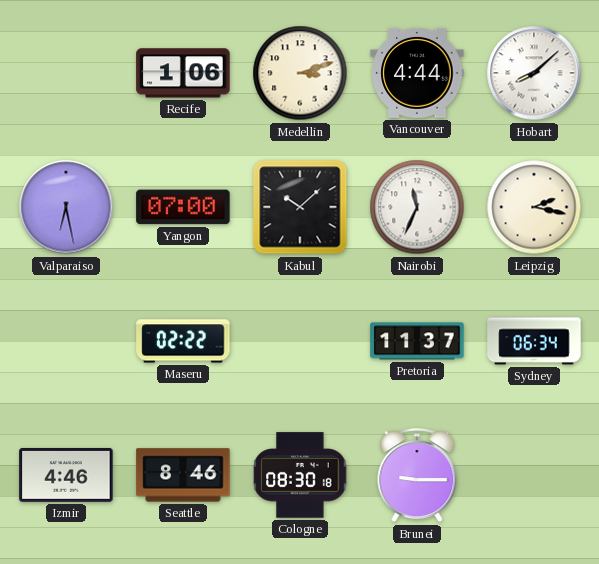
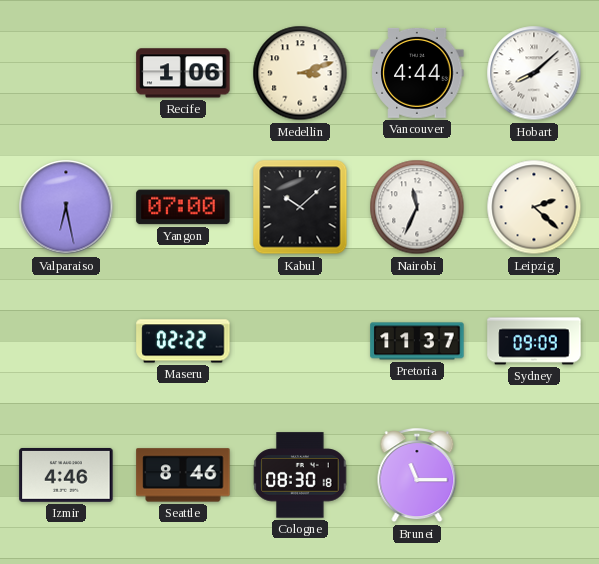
Leipzig: 2:17 -> 2:22
Sydney: 06:34 -> 09:09
Brunei: 9:15 -> 11:15
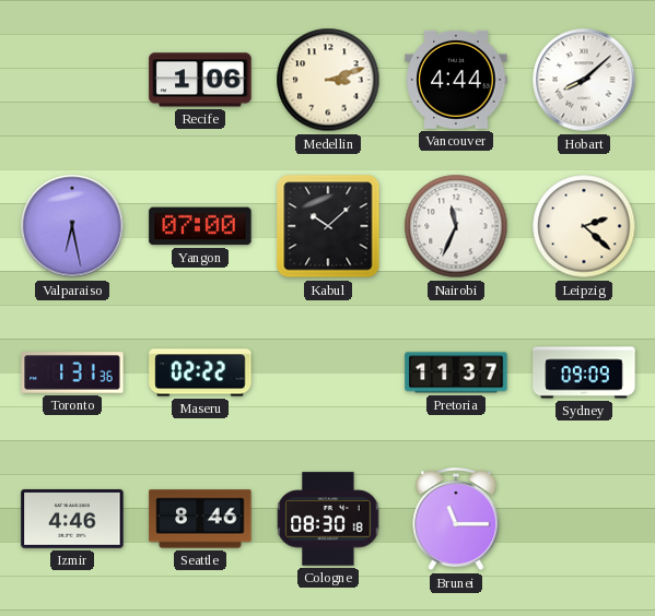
Toronto: none -> 1:31
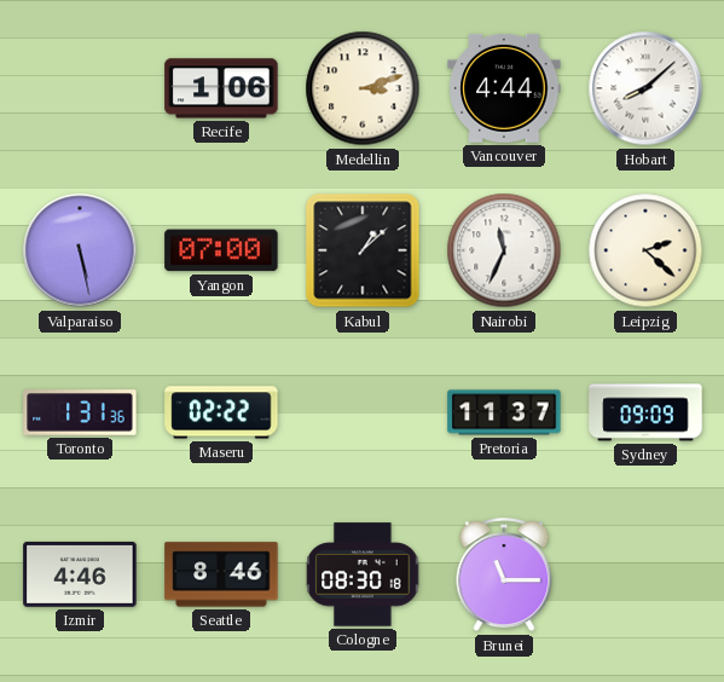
Valparaiso: 6:28 -> 5:28
Kabul: 10:08 -> 1:08
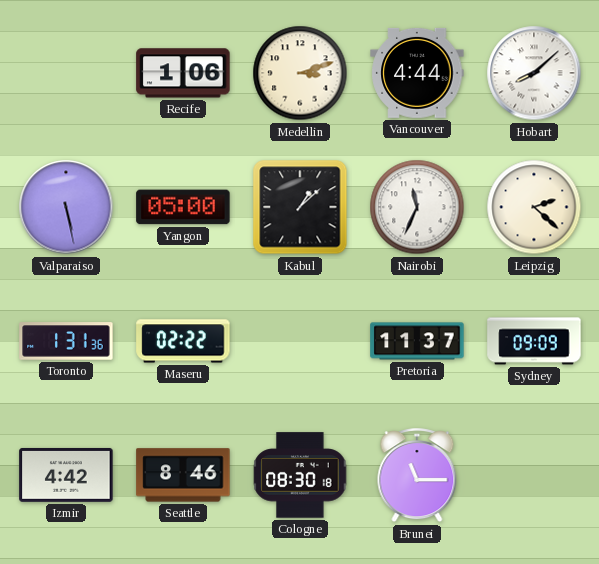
Yangon: 07:00 -> 05:00
Izmir: 4:46 -> 4:42
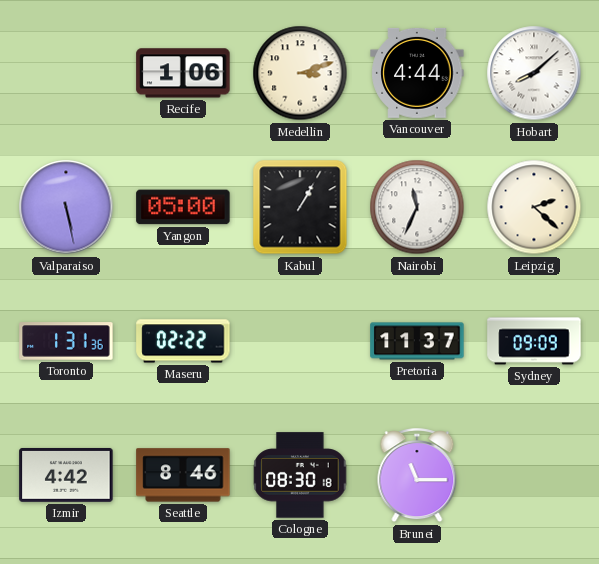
Kabul: 1:08 -> 1:05
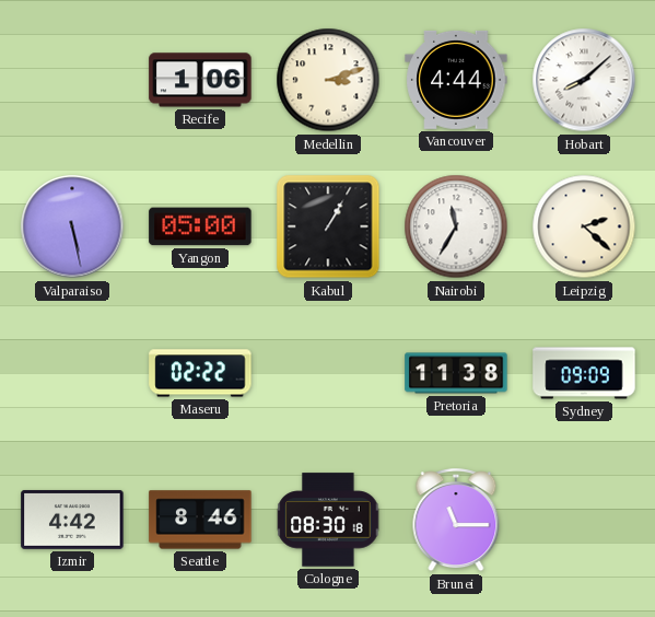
Nairobi: 11:34 -> 11:35
Toronto: 1:31 -> none
Pretoria: 11:37 -> 11:38
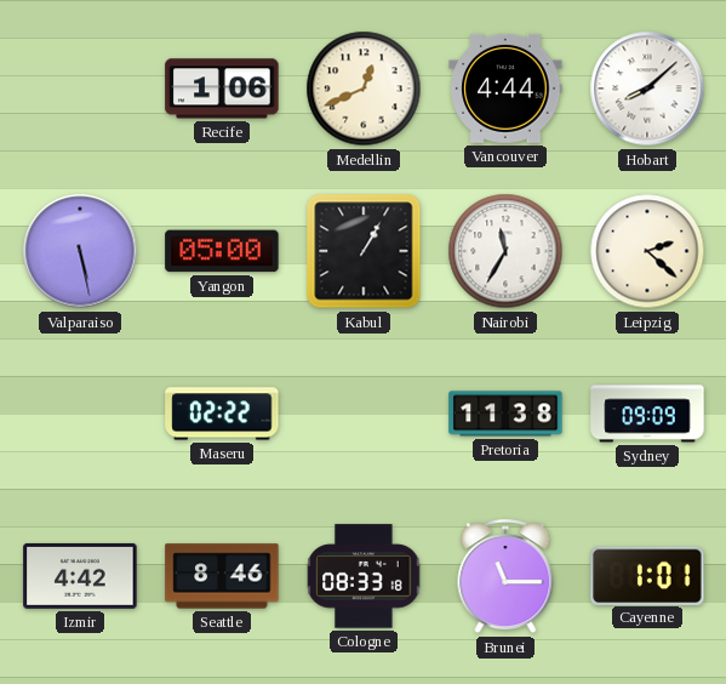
Medellin: 3:12 -> 12:41
Cologne: 08:30 -> 08:33
Cayenne: none -> 1:01
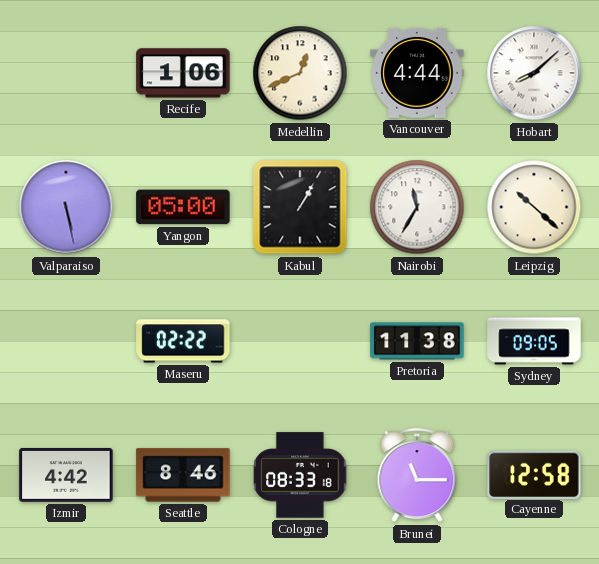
Leipzig: 2:22 -> 10:22
Sydney: 09:09 -> 09:05
Cayenne: 1:01 -> 12:58
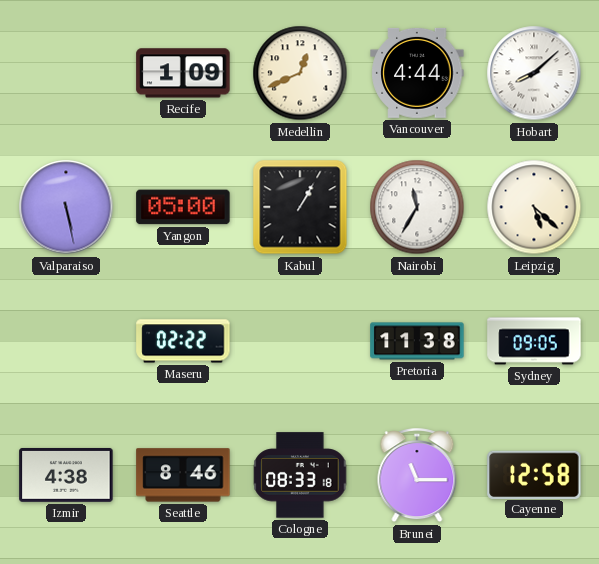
Recife: 1:06 -> 1:09
Leipzig: 10:22 -> 5:22
Izmir: 4:42 -> 4:38
